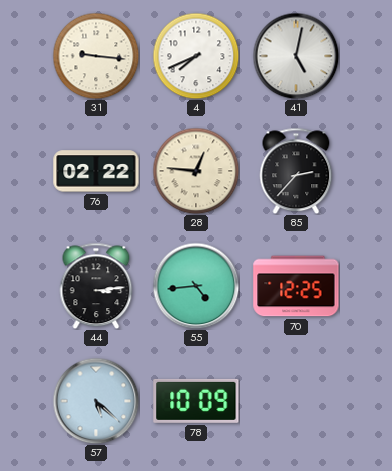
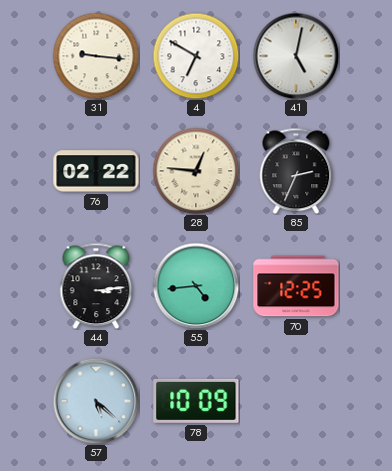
4: 7:41 -> 6:50
85: 2:37 -> 2:34
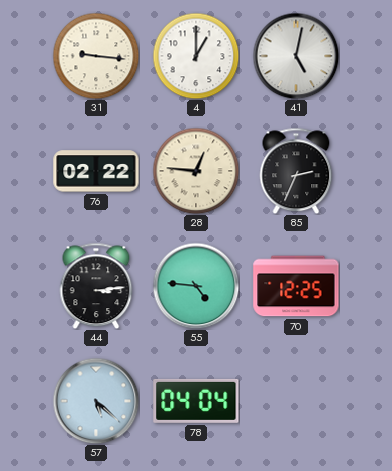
4: 6:50 -> 1:00
55: 4:44 -> 4:46
78: 10:09 -> 04:04
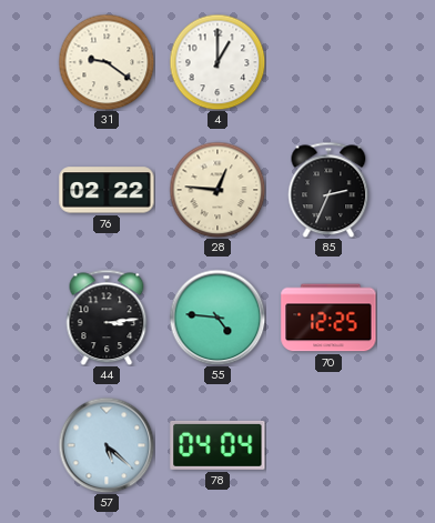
31: 9:16 -> 9:21
41: 5:02 -> none
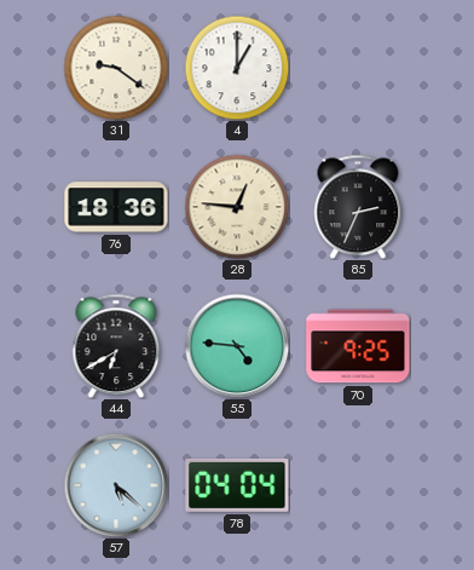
76: 02:22 -> 18:36
44: 3:14 -> 6:40
70: 12:25 -> 9:25
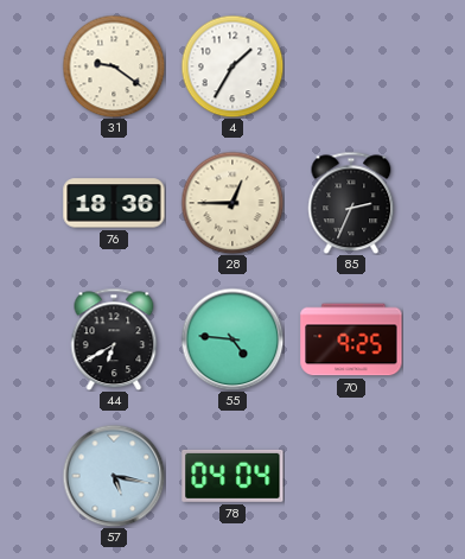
4: 1:00 -> 1:35
28: 12:46 -> 12:45
57: 5:22 -> 5:17
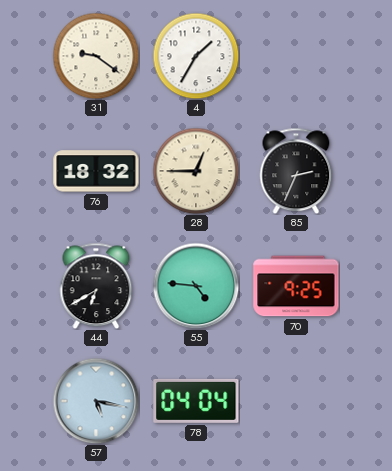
76: 18:36 -> 18:32
